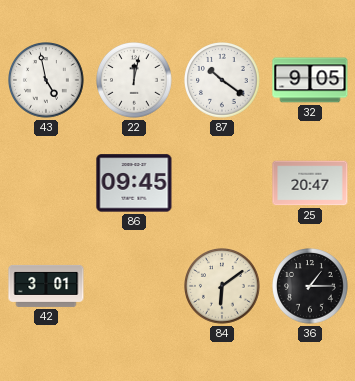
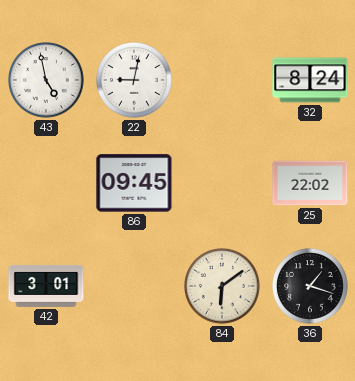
22: 12:02 -> 9:02
87: 10:21 -> none
32: 9:05 -> 8:24
25: 20:47 -> 22:02
36: 1:15 -> 1:18
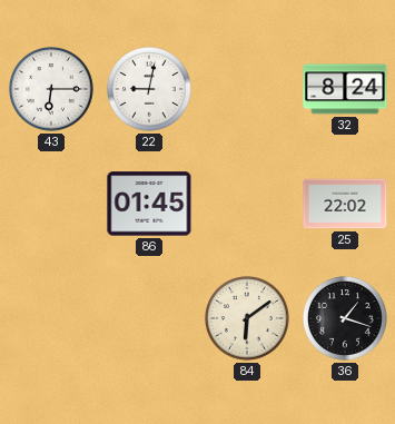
43: 4:58 -> 6:15
86: 09:45 -> 01:45
42: 3:01 -> none
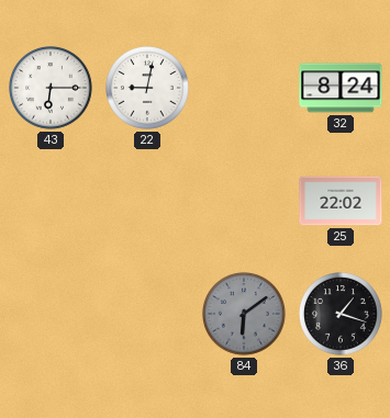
86: 01:45 -> none
84 dial: cream -> grey
